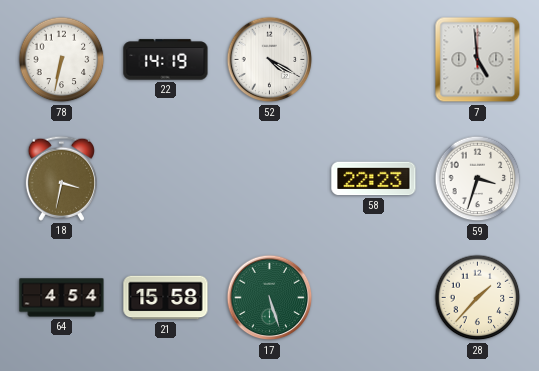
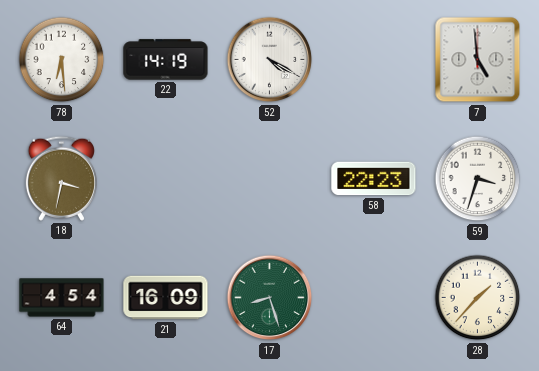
78: 6:32 -> 6:29
21: 15:58 -> 16:09
17: 5:27 -> 8:27
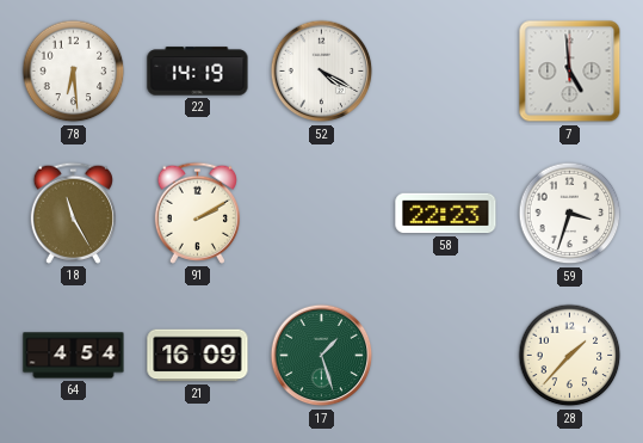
18: 3:32 -> 11:25
91: none -> 2:10
17: 8:27 -> 1:27
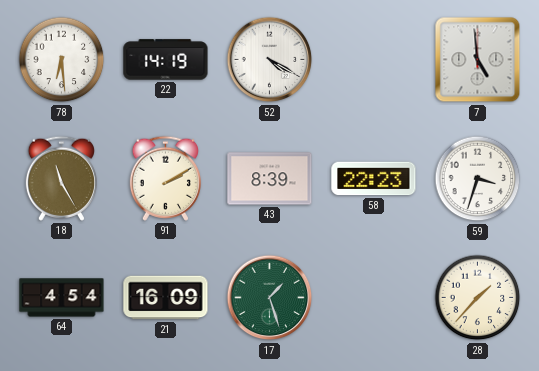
43: none -> 8:39
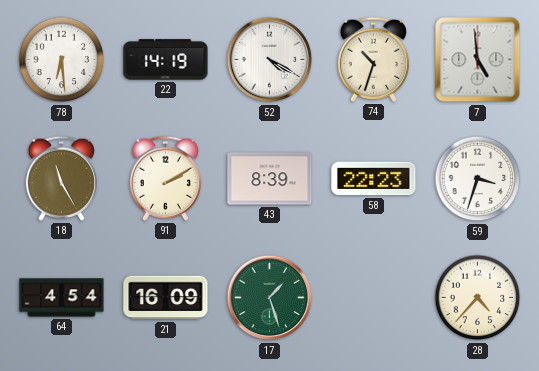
74: none -> 10:33
28: 1:37 -> 4:37
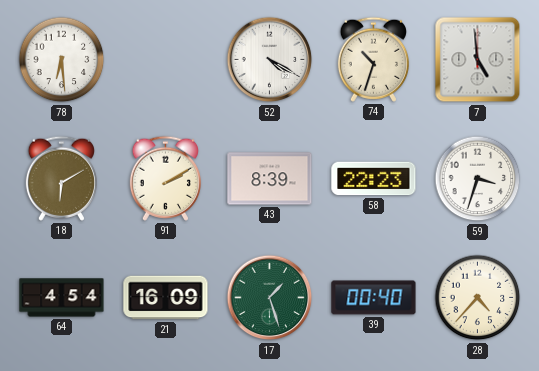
22: 14:19 -> none
18: 11:25 -> 6:10
39: none -> 00:40
